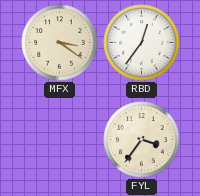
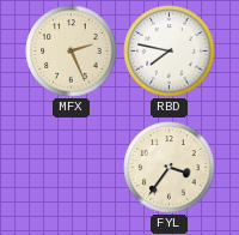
MFX: 3:21 -> 2:26
RBD: 12:36 -> 7:47
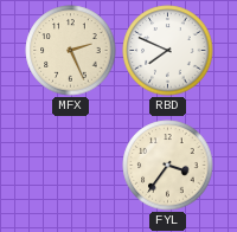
RBD: 7:47 -> 7:49
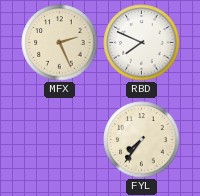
FYL: 3:36 -> 7:36
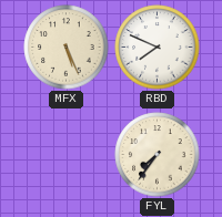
MFX: 2:26 -> 5:26
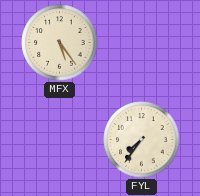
MFX: 5:26 -> 5:24
RBD: 7:49 -> none
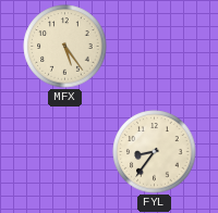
FYL: 7:36 -> 8:36
